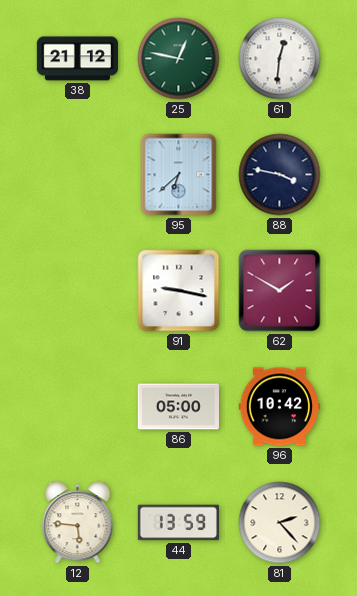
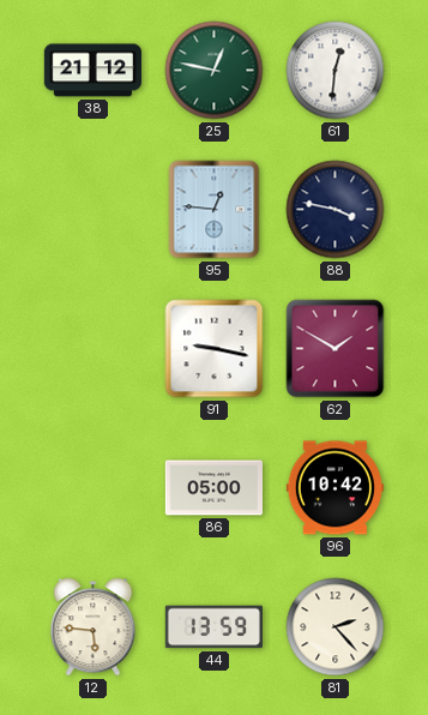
95: 6:38 -> 12:46
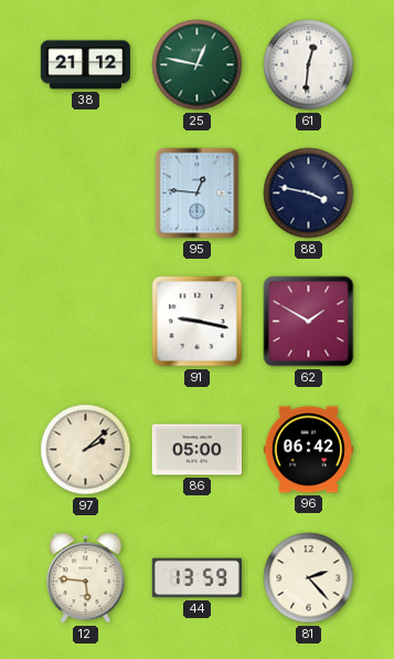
97: none -> 2:08
96: 10:42 -> 06:42
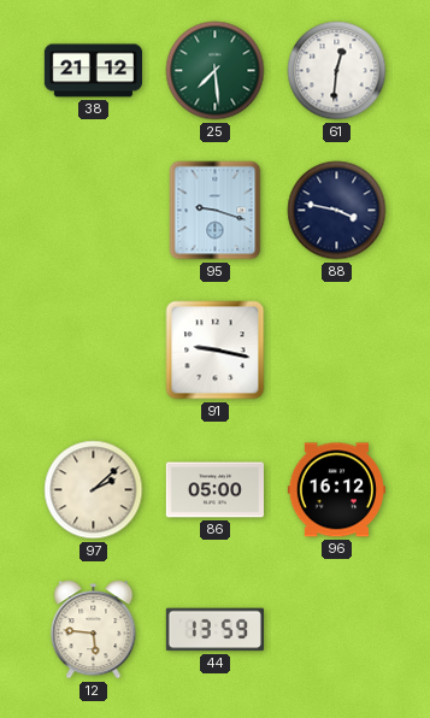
25: 12:47 -> 7:29
95: 12:46 -> 9:18
62: 1:50 -> none
96: 06:42 -> 16:12
81: 2:23 -> none
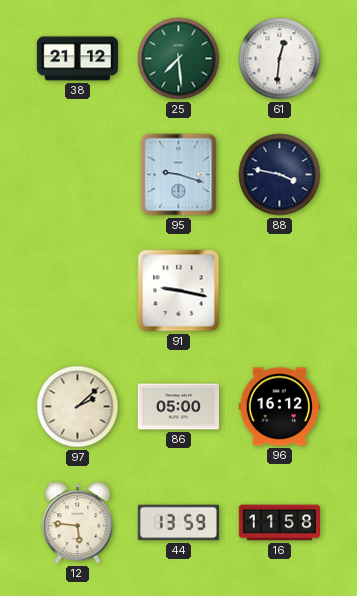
16: none -> 11:58
